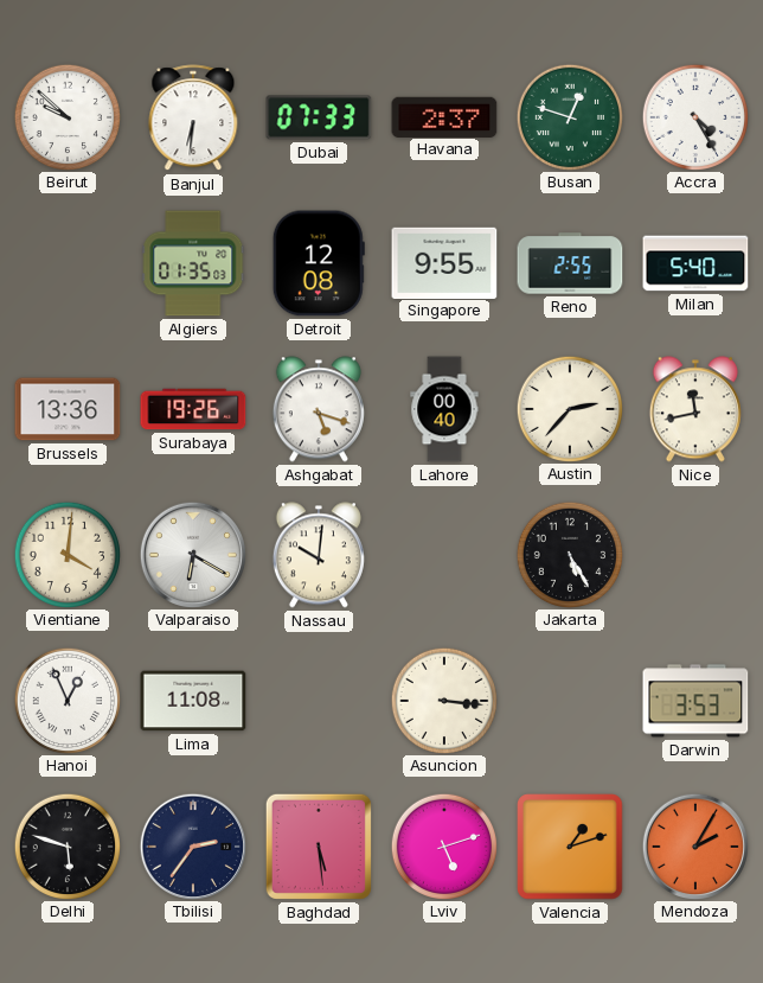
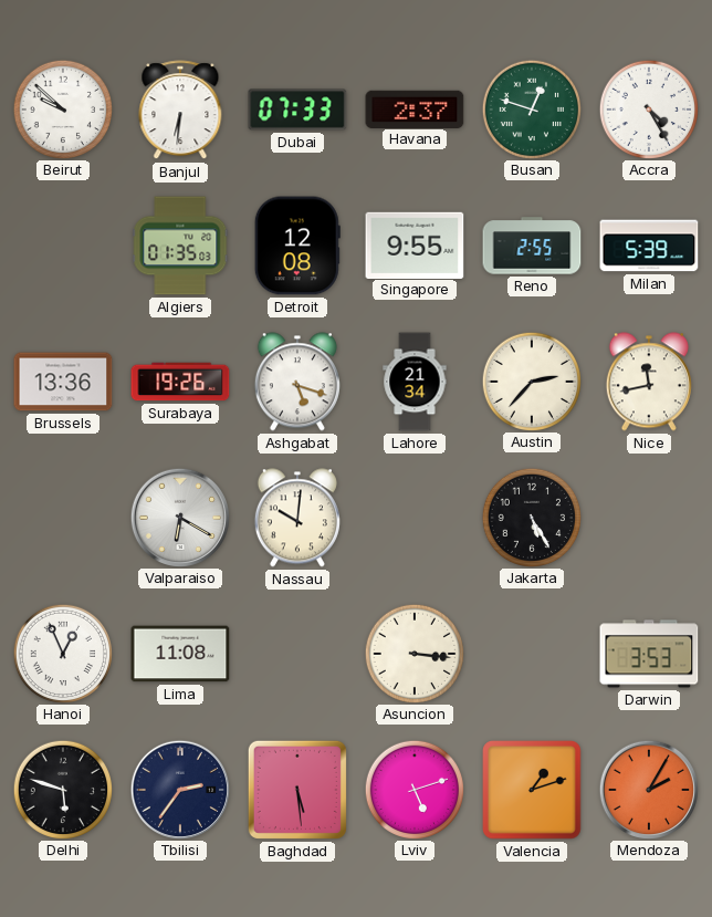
Milan: 5:40 -> 5:39
Lahore: 00:40 -> 21:34
Vientiane: 4:01 -> none
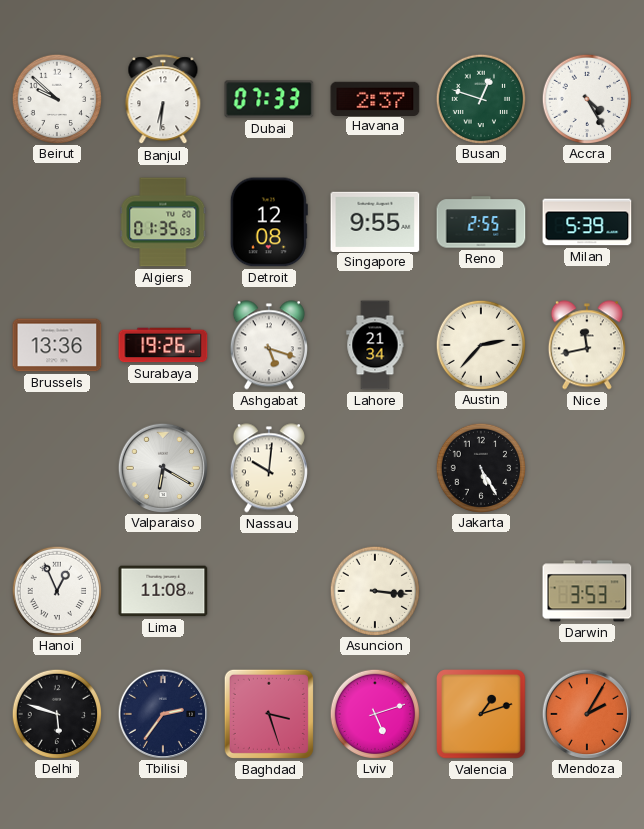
Baghdad: 5:29 -> 3:27
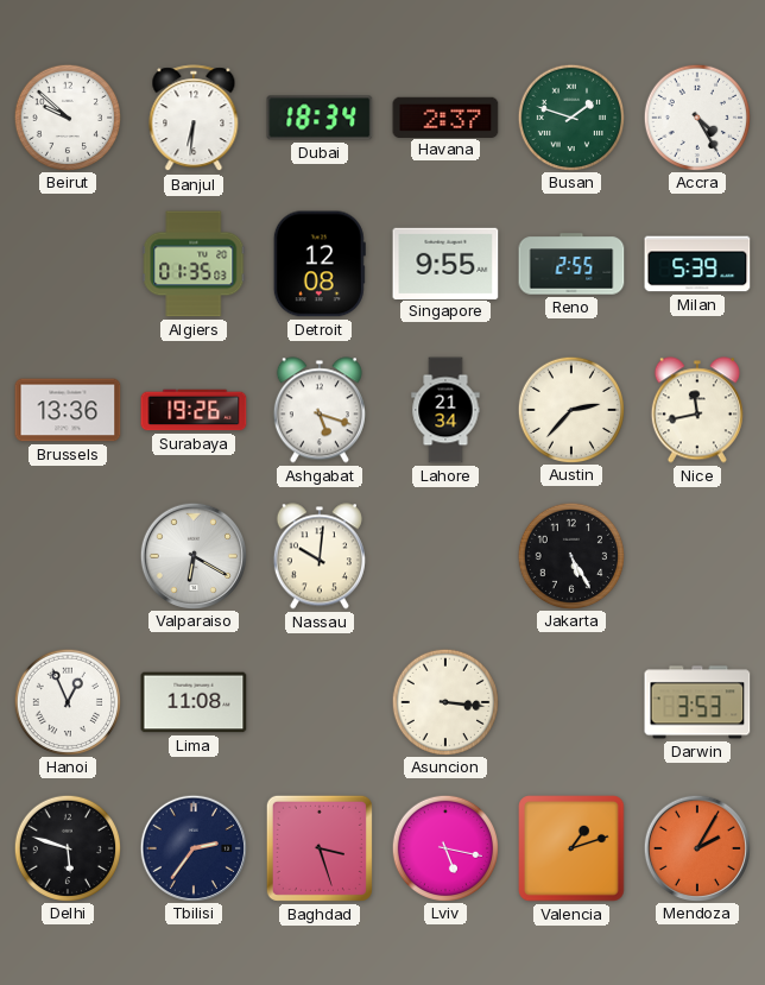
Dubai: 07:33 -> 18:34
Busan: 12:48 -> 1:48
Lviv: 5:12 -> 5:17
